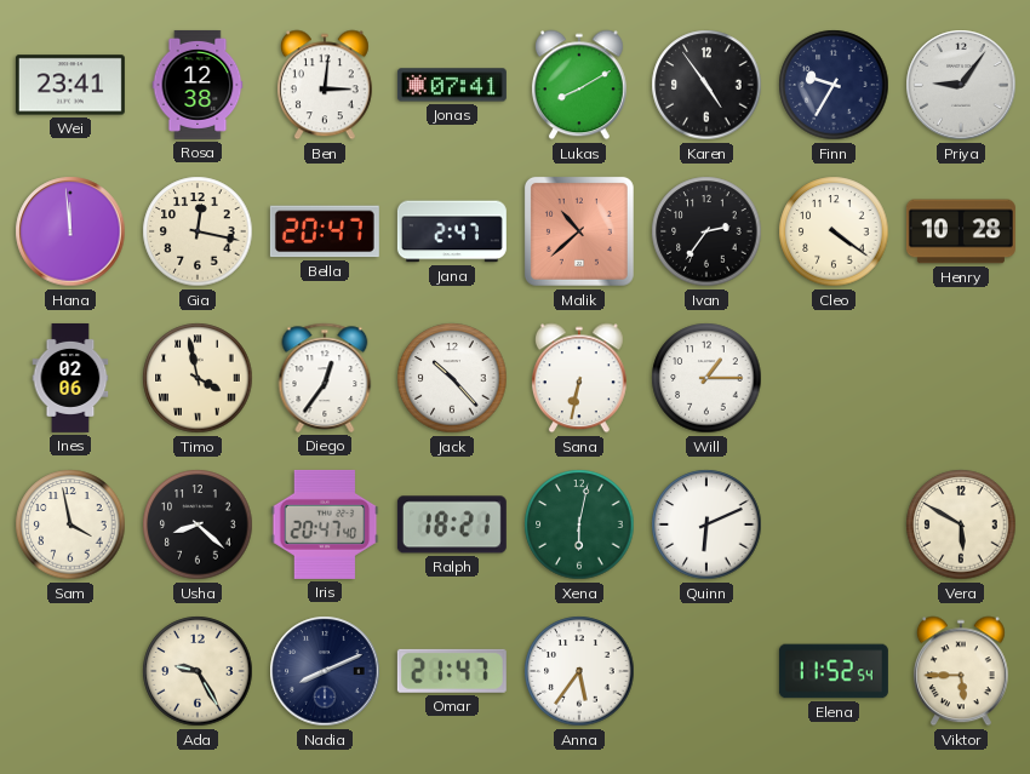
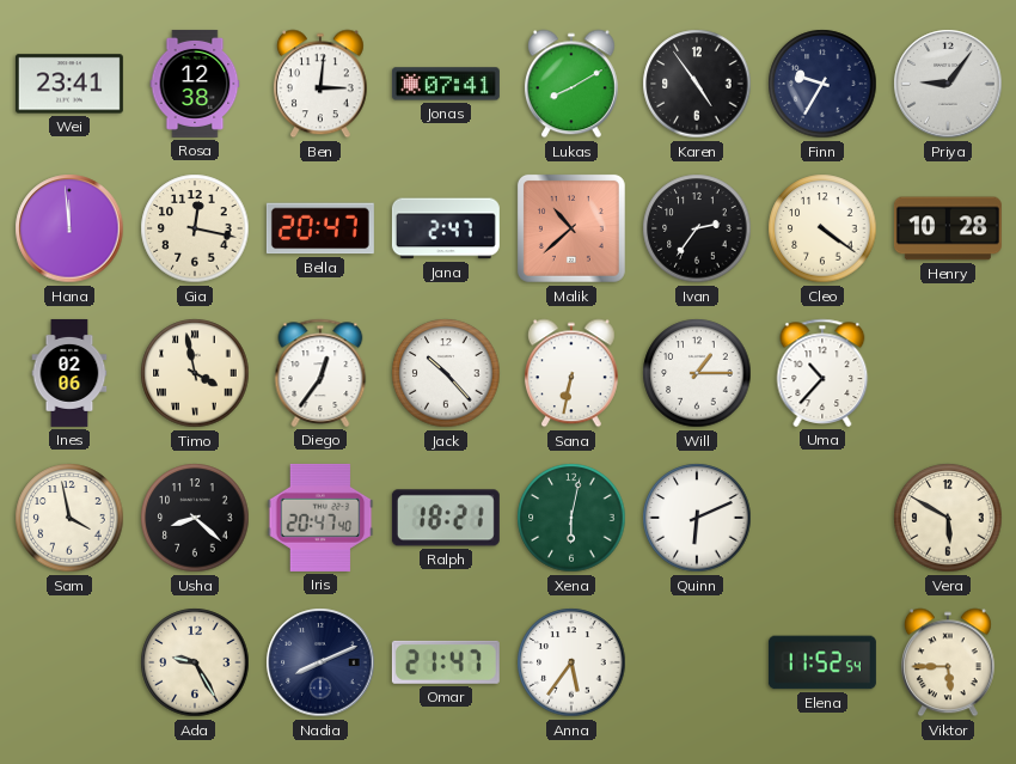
Uma: none -> 10:37
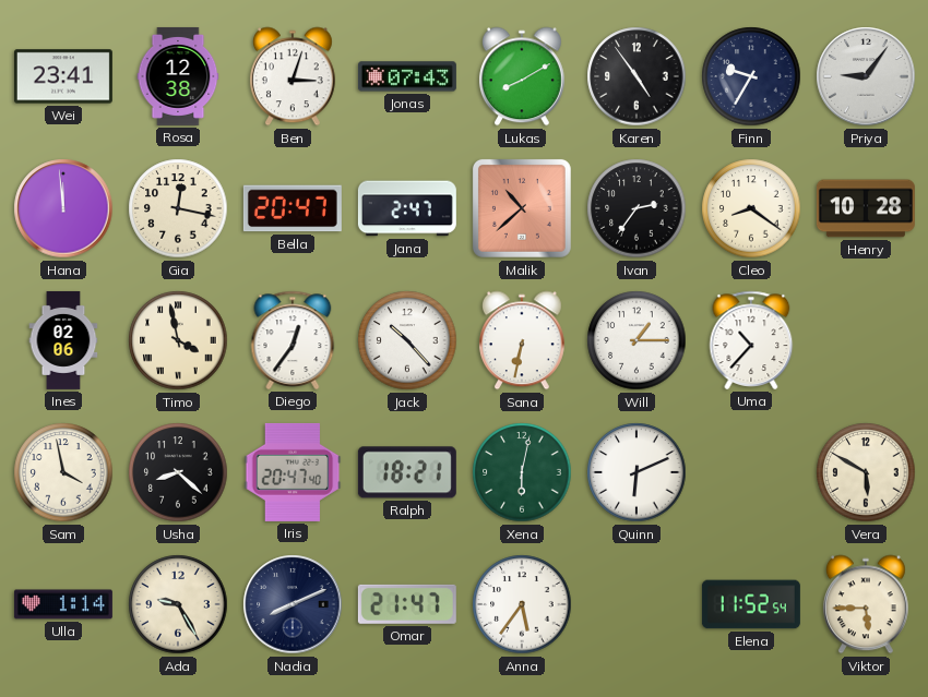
Ben: 3:01 -> 3:03
Jonas: 07:41 -> 07:43
Cleo: 4:21 -> 8:21
Ulla: none -> 1:14
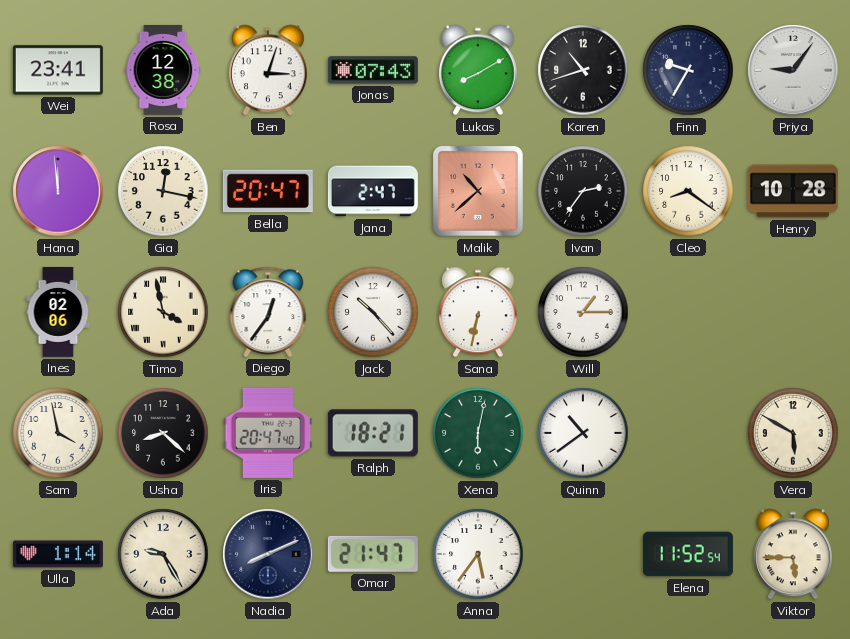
Karen: 4:54 -> 10:42
Uma: 10:37 -> none
Quinn: 6:11 -> 10:39
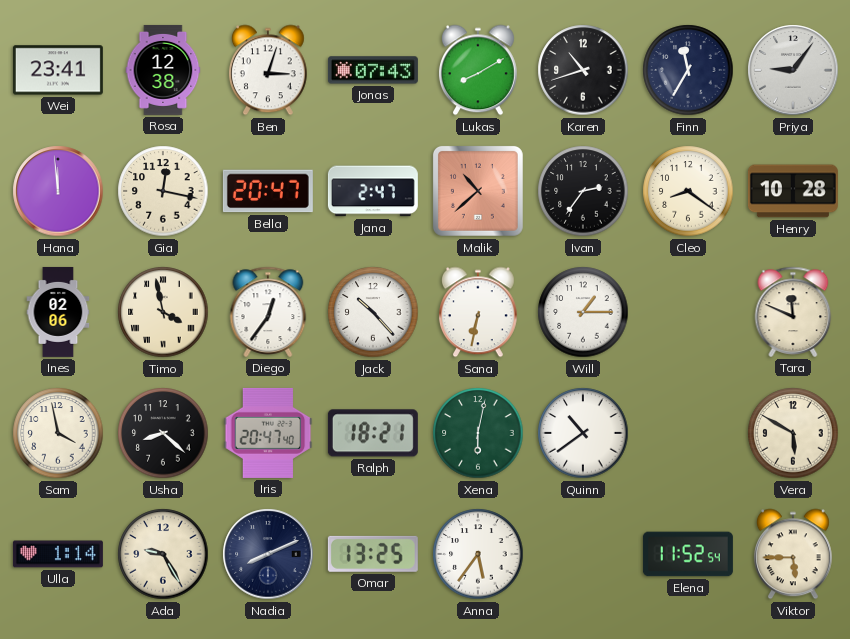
Finn: 9:35 -> 11:35
Tara: none -> 11:49
Omar: 21:47 -> 13:25
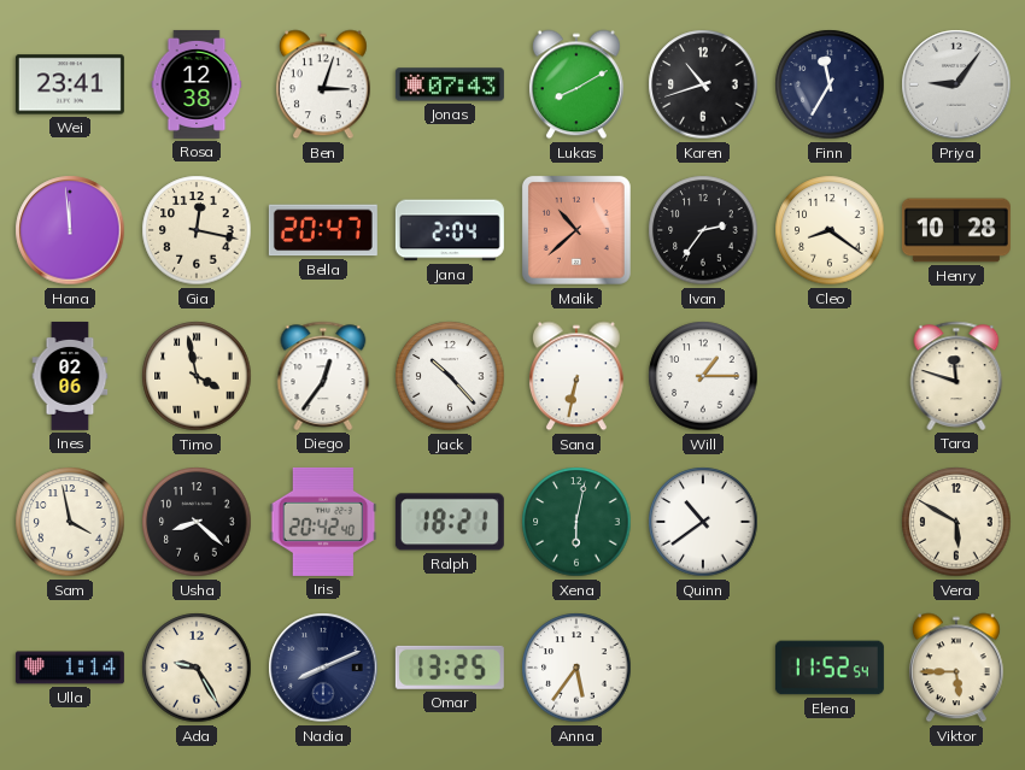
Jana: 2:47 -> 2:04
Tara: 11:49 -> 11:48
Iris: 20:47 -> 20:42
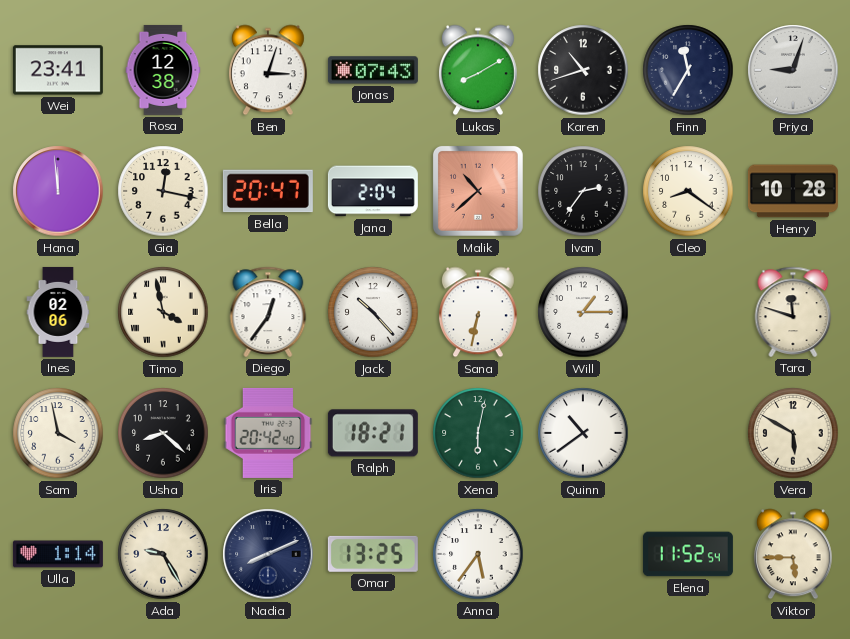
Priya: 9:06 -> 9:03
